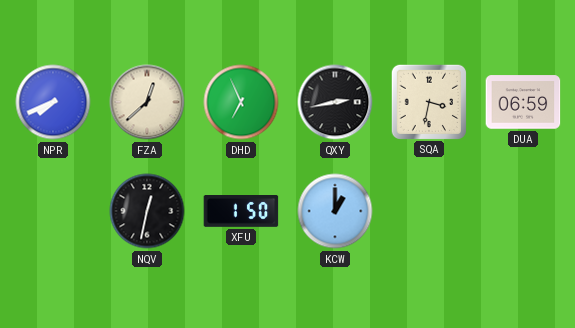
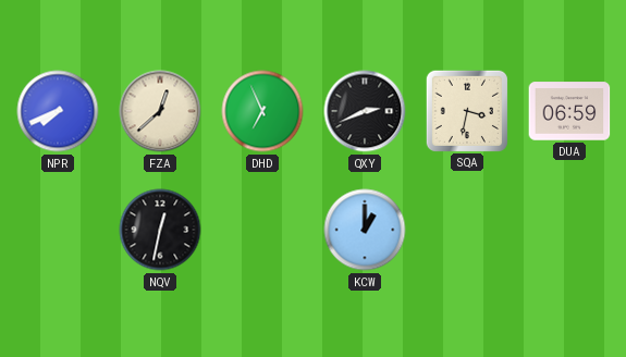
QXY: 2:43 -> 2:41
XFU: 1:50 -> none
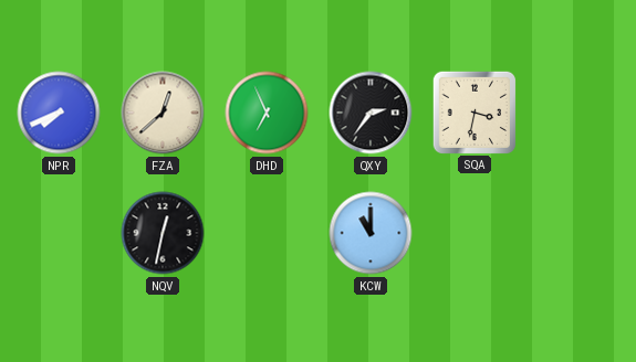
QXY: 2:41 -> 2:36
DUA: 06:59 -> none
KCW: 1:00 -> 11:00
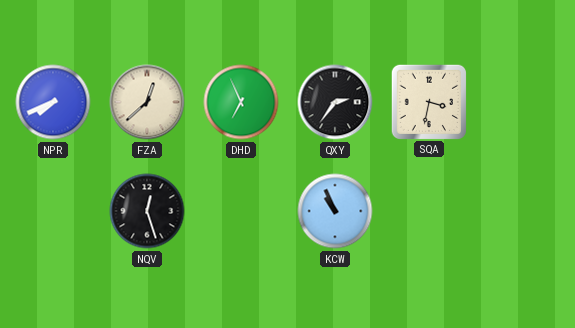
NQV: 12:32 -> 12:27
KCW: 11:00 -> 10:56
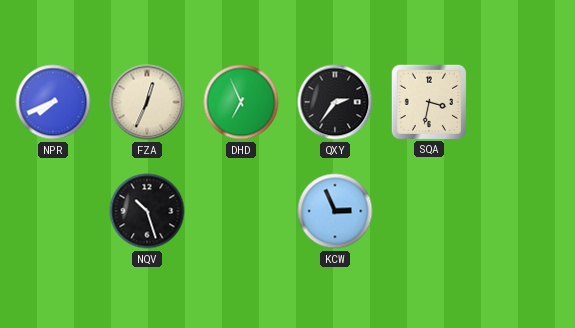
FZA: 12:38 -> 12:34
NQV: 12:27 -> 10:27
KCW: 10:56 -> 2:56
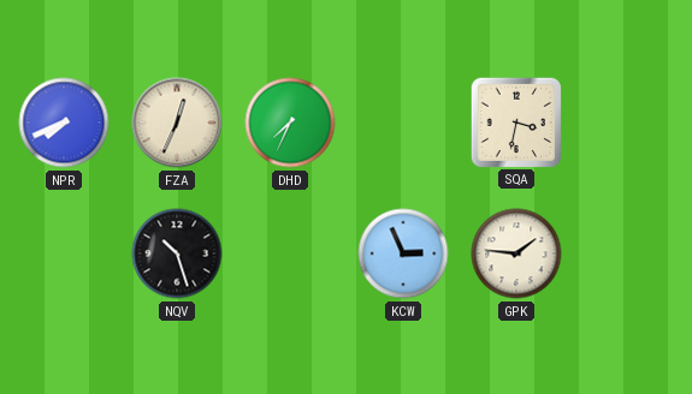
DHD: 6:56 -> 7:34
QXY: 2:36 -> none
GPK: none -> 1:46
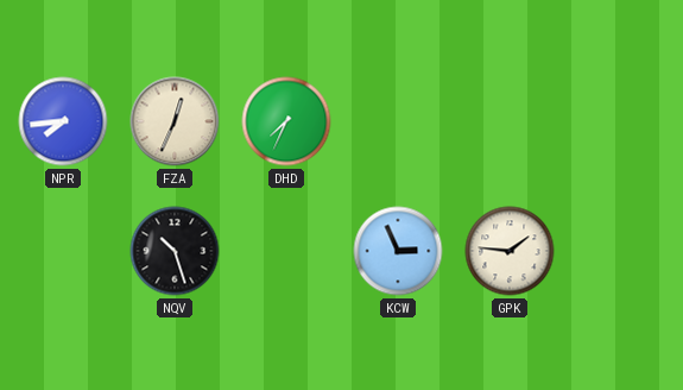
NPR: 7:41 -> 7:44
SQA: 3:32 -> none
